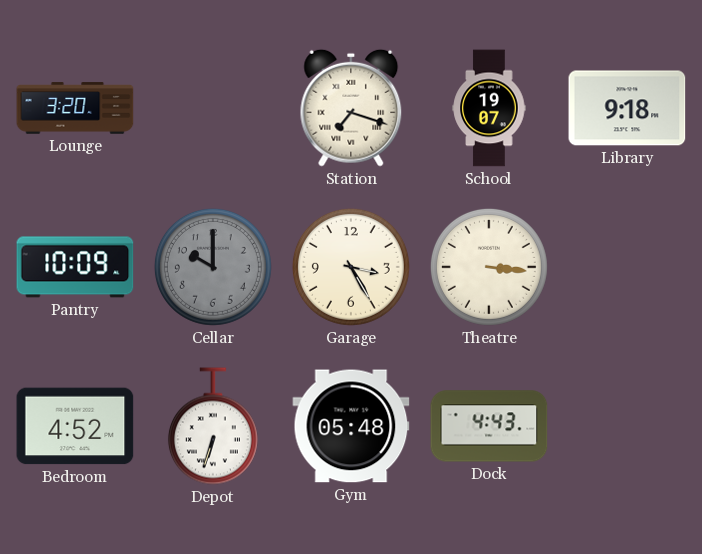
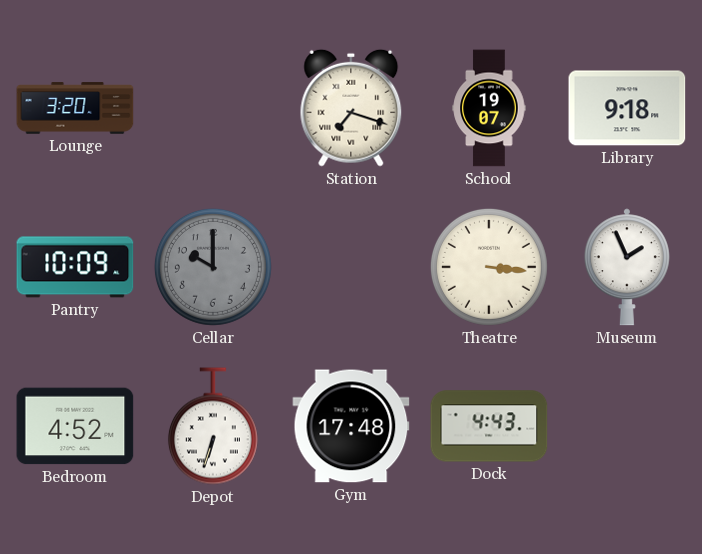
Garage: 3:25 -> none
Museum: none -> 1:56
Gym: 05:48 -> 17:48
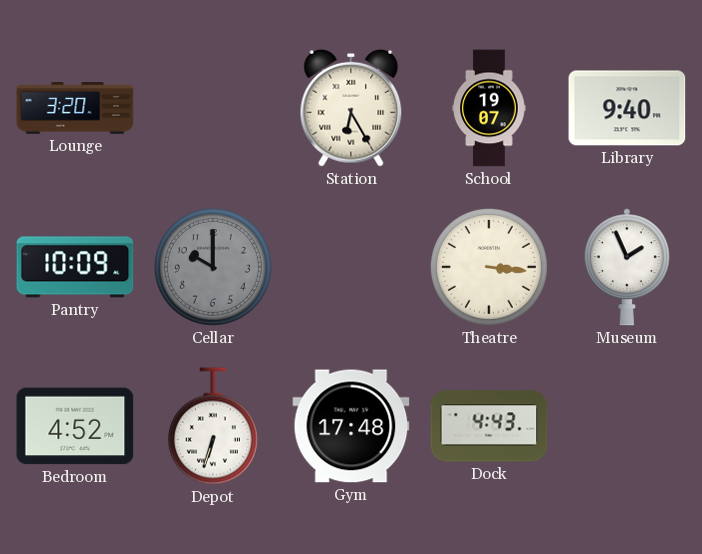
Station: 7:18 -> 6:25
Library: 9:18 -> 9:40
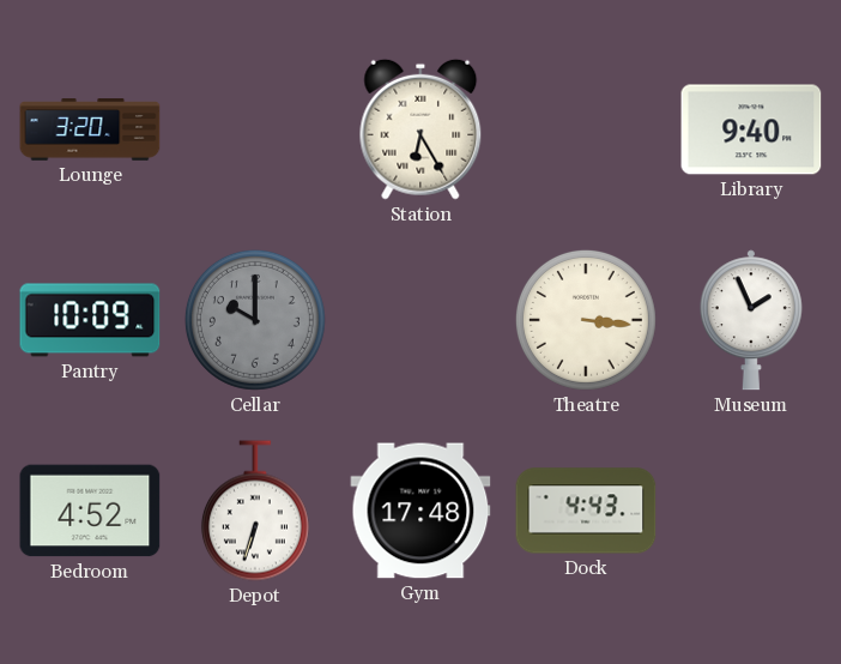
School: 19:07 -> none
